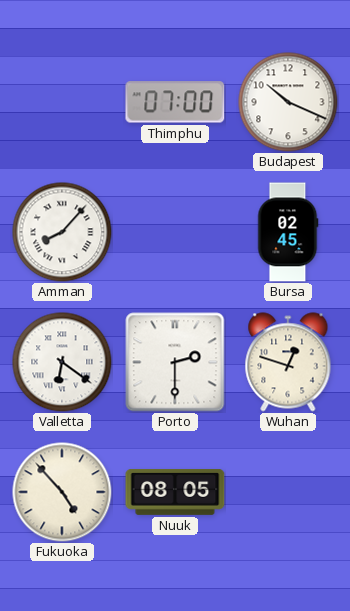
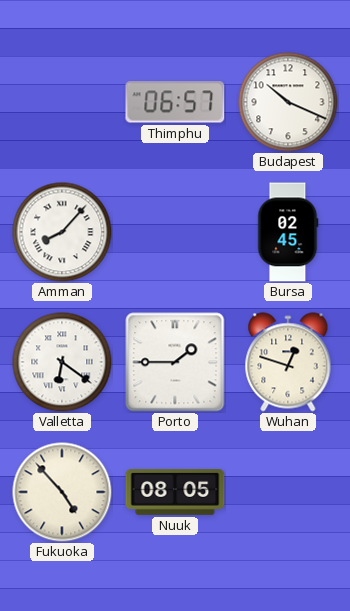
Thimphu: 07:00 -> 06:57
Porto: 2:30 -> 1:45
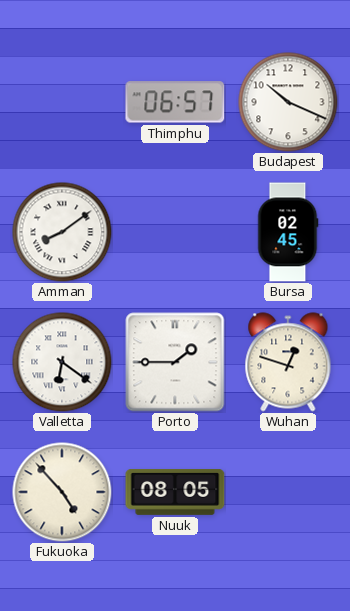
Amman: 8:07 -> 8:09
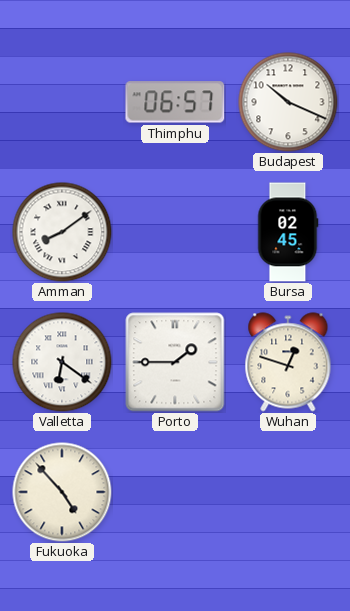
Nuuk: 08:05 -> none
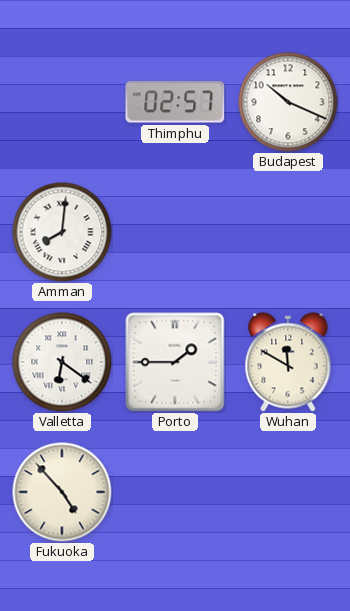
Thimphu: 06:57 -> 02:57
Amman: 8:09 -> 8:01
Bursa: 02:45 -> none
Wuhan: 12:48 -> 11:50
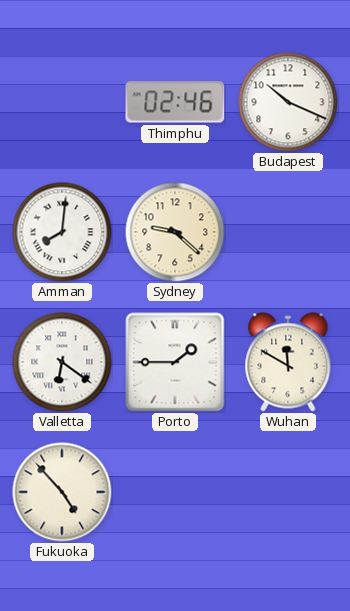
Thimphu: 02:57 -> 02:46
Sydney: none -> 9:22
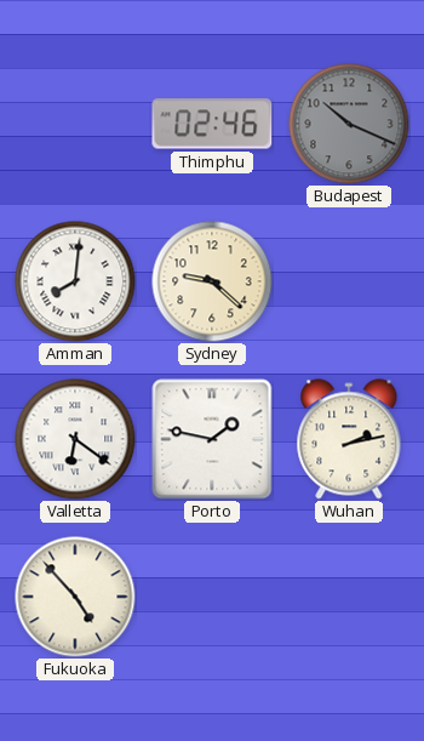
Budapest dial: white -> grey
Porto: 1:45 -> 1:47
Wuhan: 11:50 -> 2:13
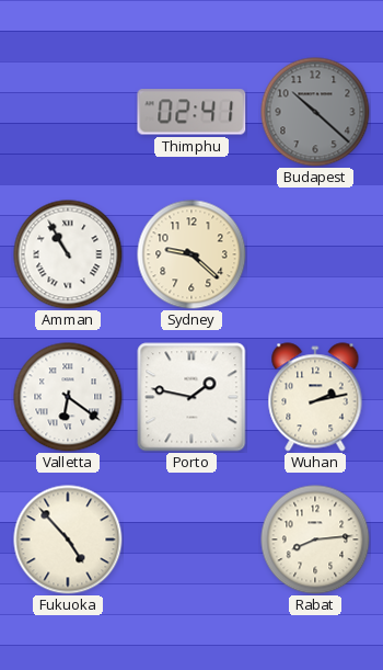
Thimphu: 02:46 -> 02:41
Budapest: 10:19 -> 10:22
Amman: 8:01 -> 10:55
Rabat: none -> 8:14
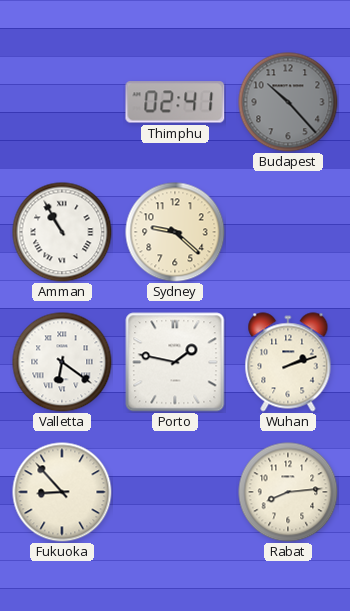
Budapest: 10:22 -> 10:23
Wuhan: 2:13 -> 2:12
Fukuoka: 4:53 -> 8:53
